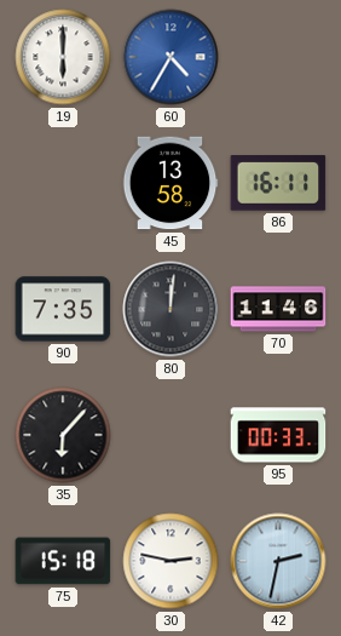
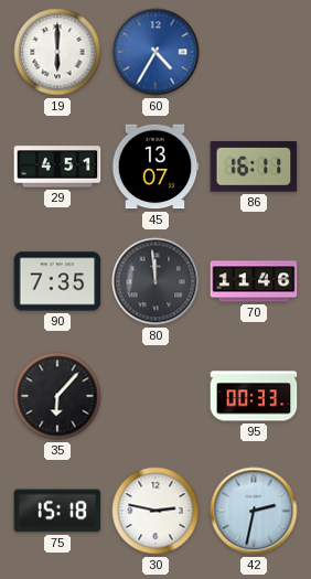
29: none -> 4:51
45: 13:58 -> 13:07
80: 12:01 -> 11:59
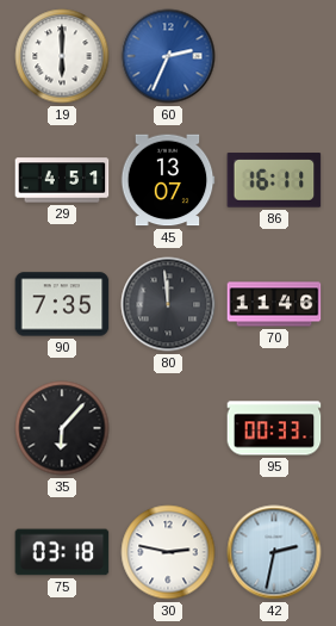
60: 4:35 -> 2:34
75: 15:18 -> 03:18
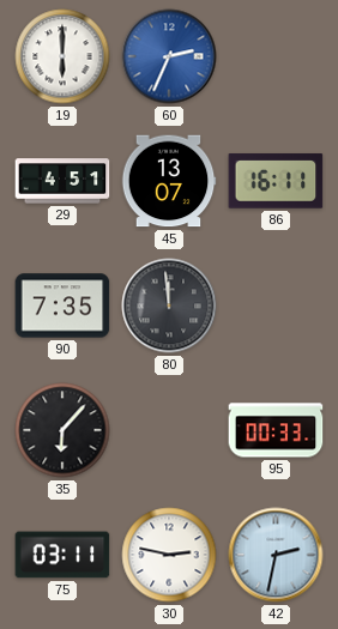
70: 11:46 -> none
75: 03:18 -> 03:11
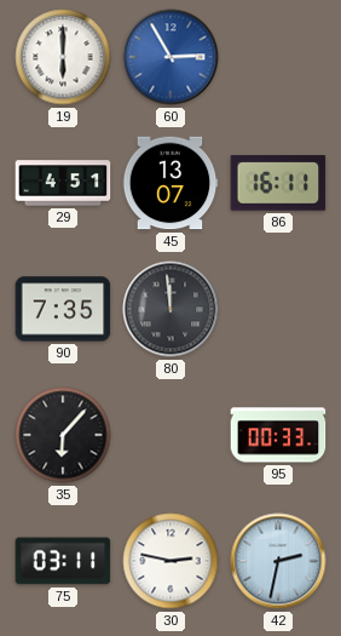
60: 2:34 -> 2:55
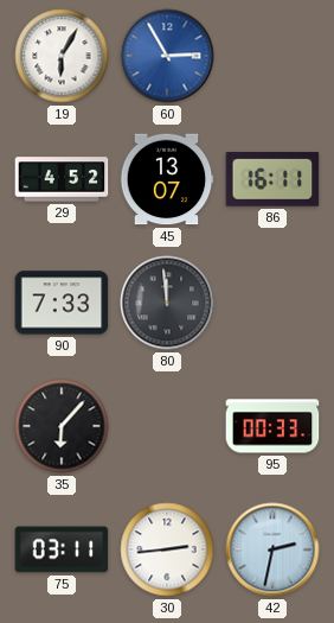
19: 6:00 -> 6:05
29: 4:51 -> 4:52
90: 7:35 -> 7:33
30: 2:47 -> 2:44
